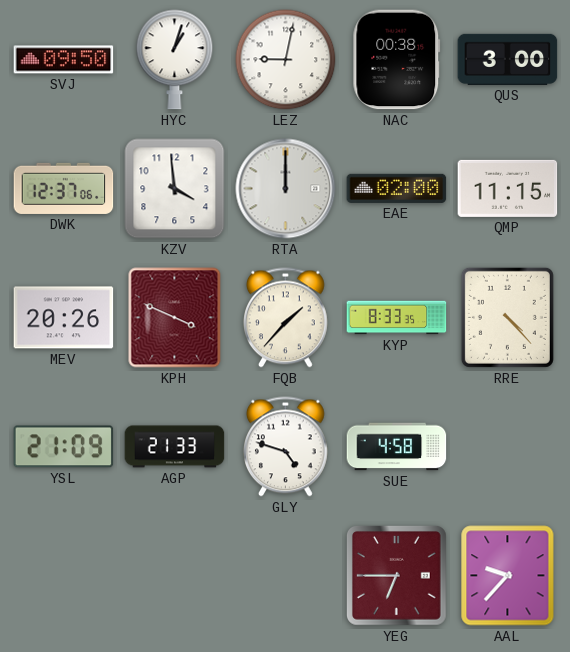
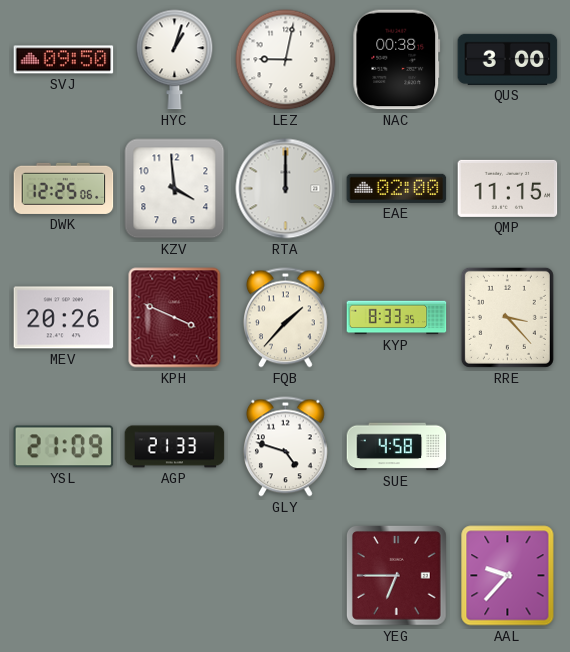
DWK: 12:37 -> 12:25
RRE: 4:23 -> 3:23
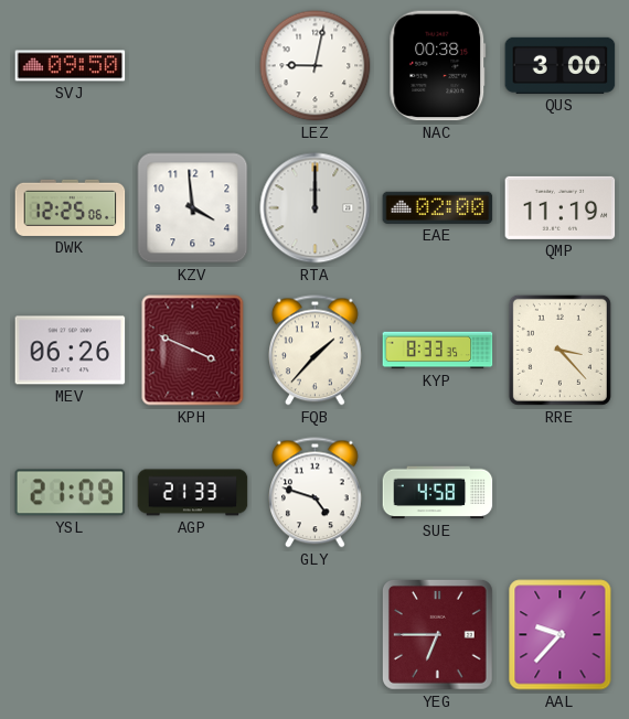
HYC: 1:03 -> none
QMP: 11:15 -> 11:19
MEV: 20:26 -> 06:26
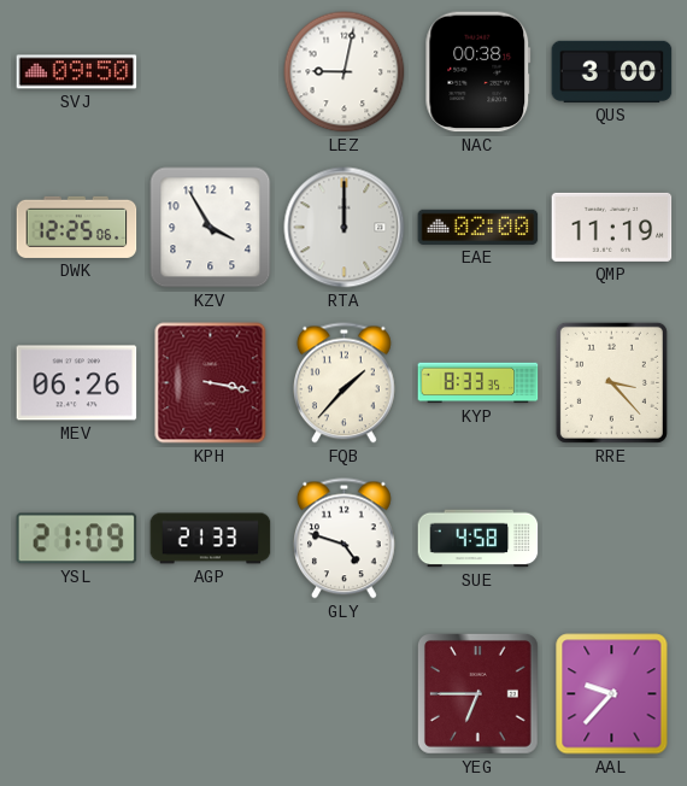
KZV: 3:59 -> 3:55
KPH: 3:49 -> 3:17
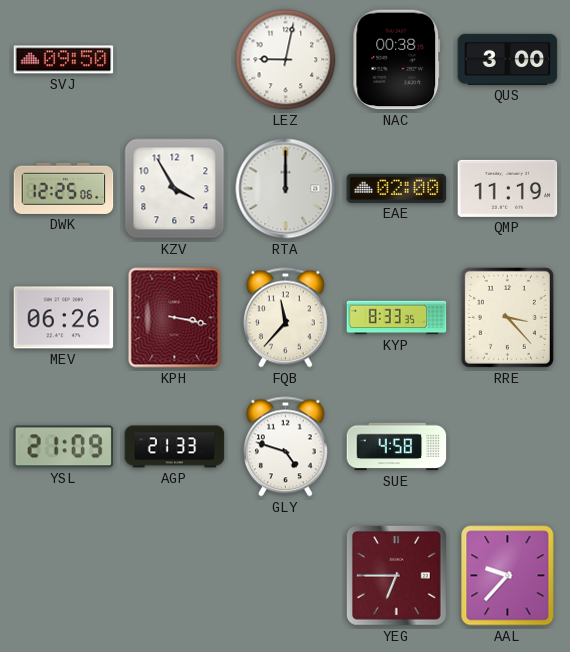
FQB: 1:37 -> 11:37
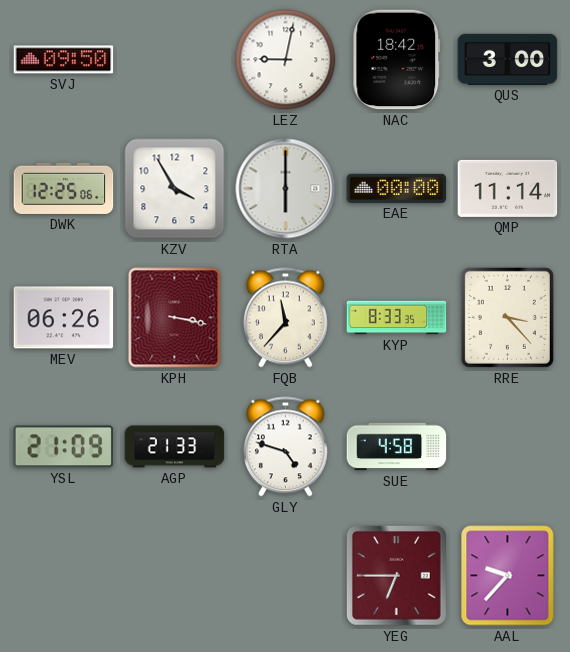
NAC: 00:38 -> 18:42
RTA: 12:00 -> 6:00
EAE: 02:00 -> 00:00
QMP: 11:19 -> 11:14
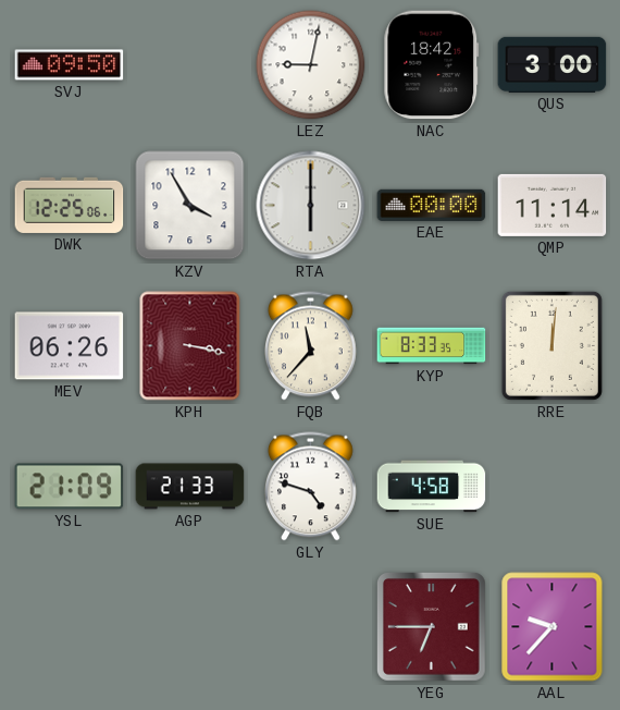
RRE: 3:23 -> 12:01
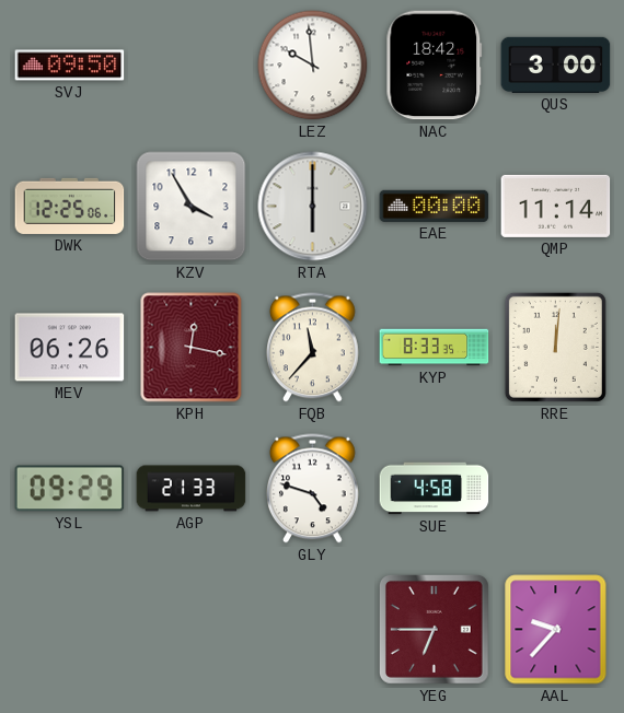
LEZ: 9:02 -> 9:59
KPH: 3:17 -> 12:17
YSL: 21:09 -> 09:29
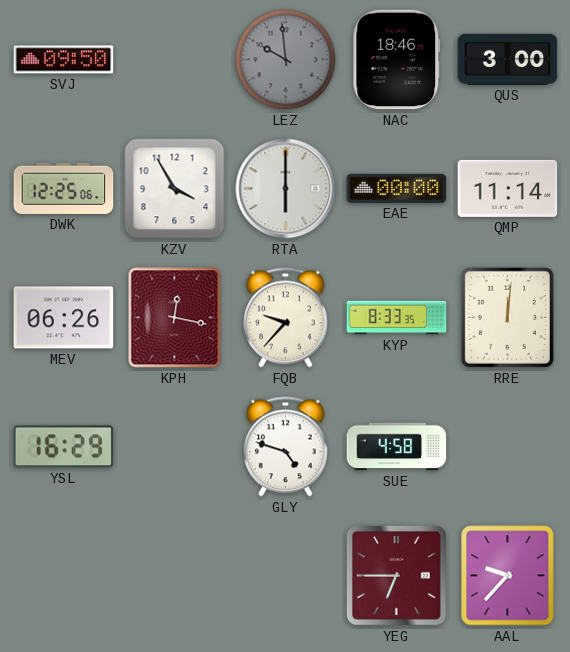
LEZ dial: white -> grey
NAC: 18:42 -> 18:46
FQB: 11:37 -> 9:37
YSL: 09:29 -> 16:29
AGP: 21:33 -> none
